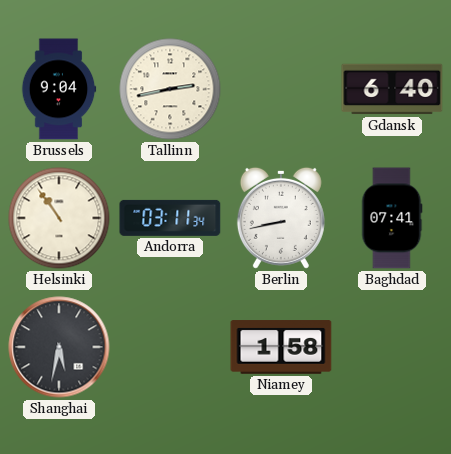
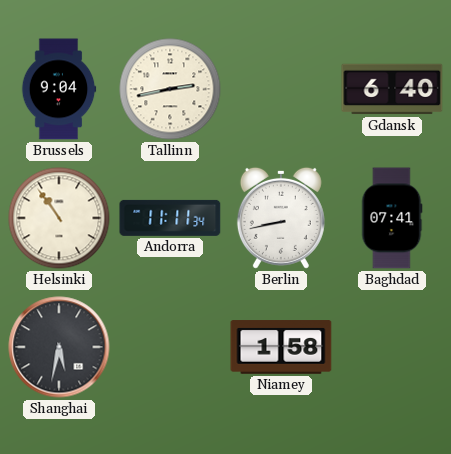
Andorra: 03:11 -> 11:11
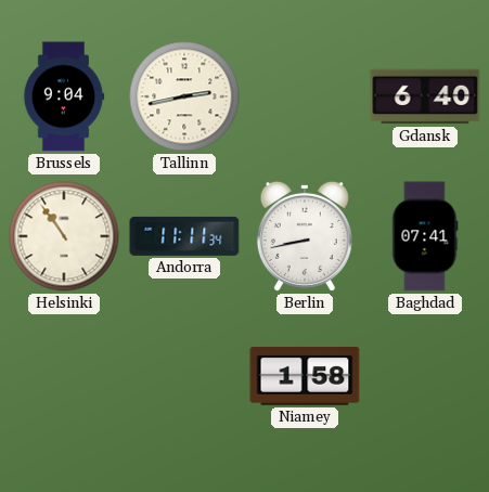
Shanghai: 5:32 -> none
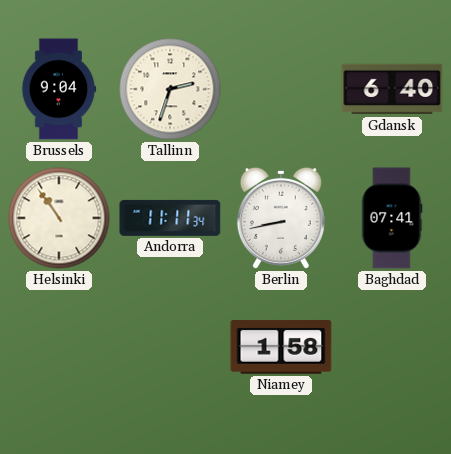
Tallinn: 2:43 -> 2:33
